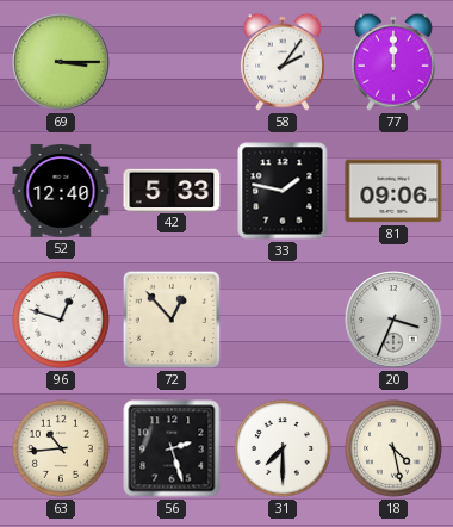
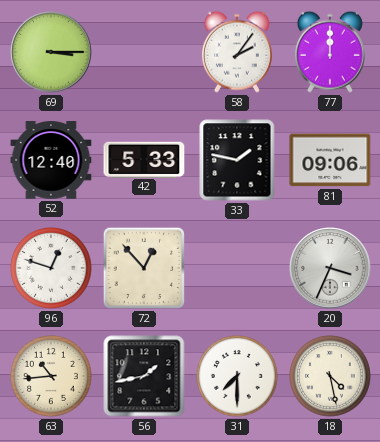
56: 2:27 -> 1:43
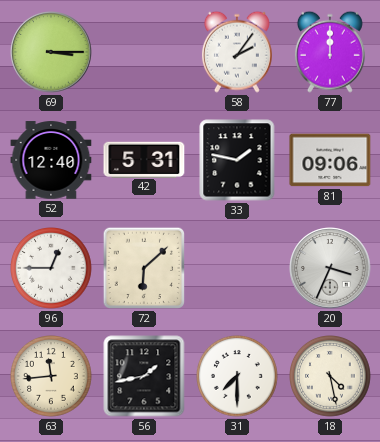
42: 5:33 -> 5:31
96: 12:48 -> 12:45
72: 12:53 -> 6:08
63: 10:44 -> 11:44
